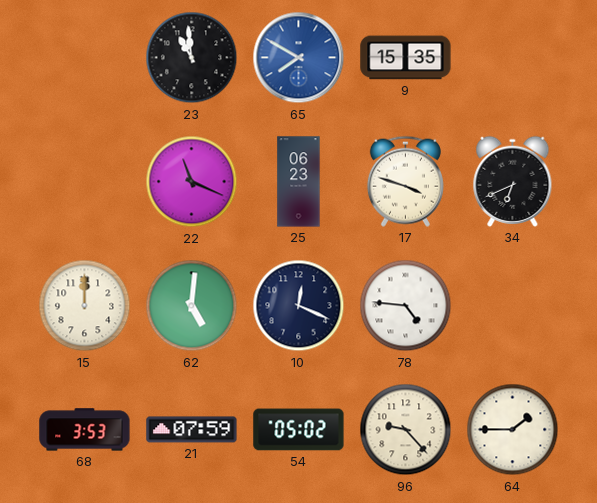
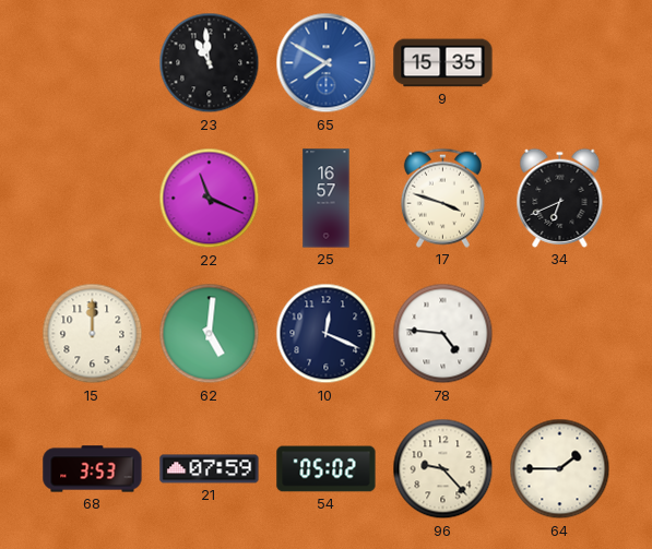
25: 06:23 -> 16:57
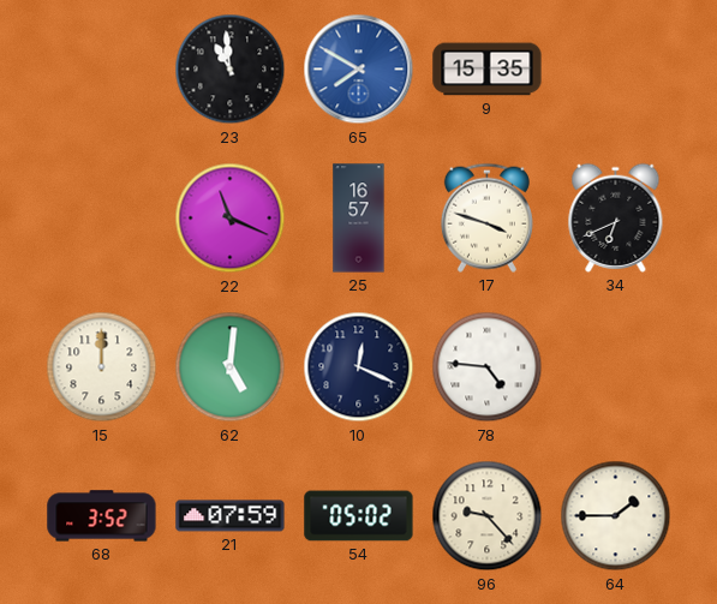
68: 3:53 -> 3:52
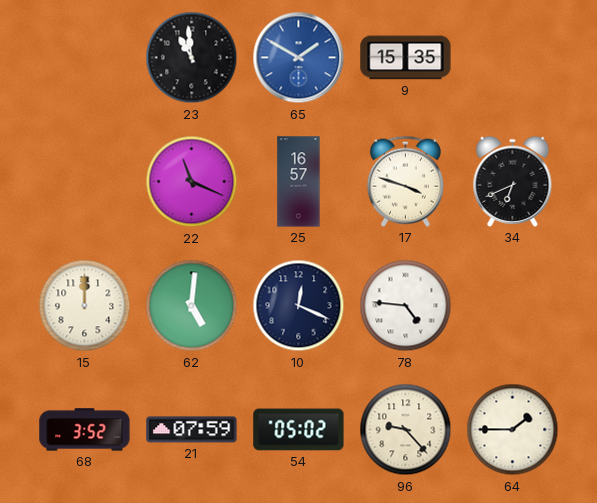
65: 7:50 -> 1:50
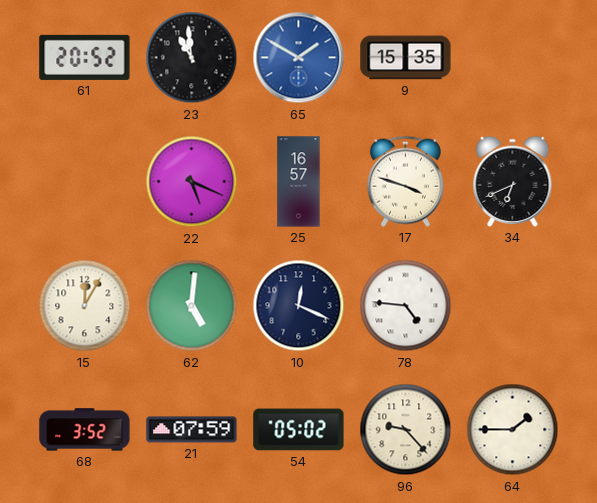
61: none -> 20:52
22: 11:19 -> 5:19
15: 12:00 -> 12:05
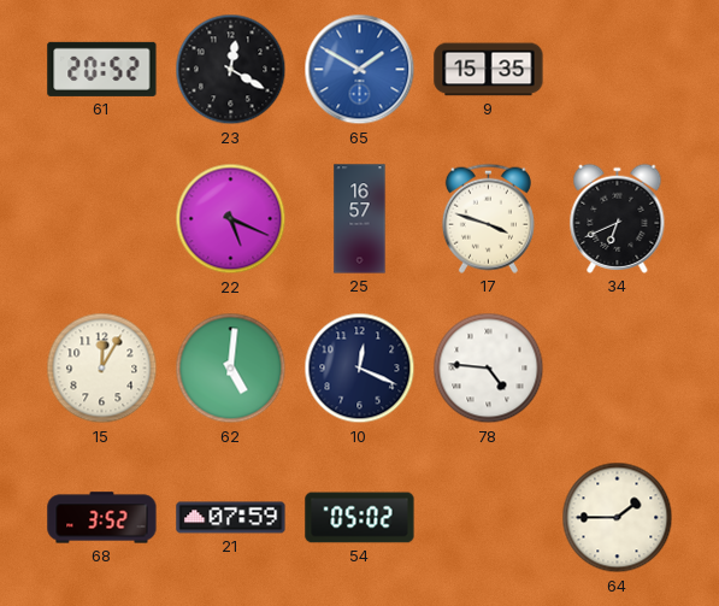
23: 10:59 -> 12:20
96: 9:23 -> none
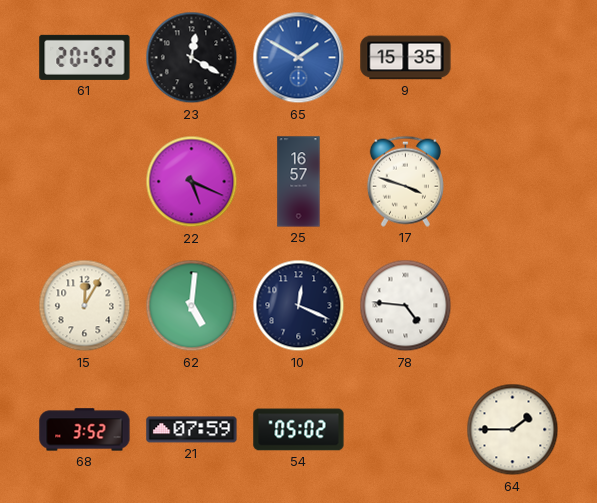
34: 6:41 -> none
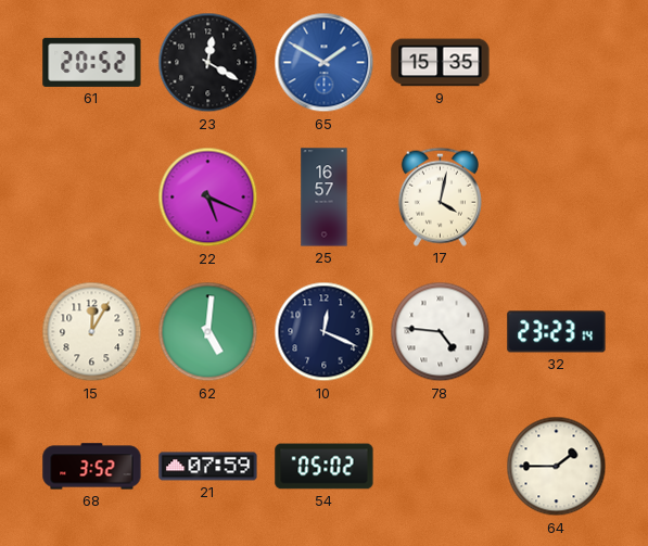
17: 3:48 -> 4:02
32: none -> 23:23
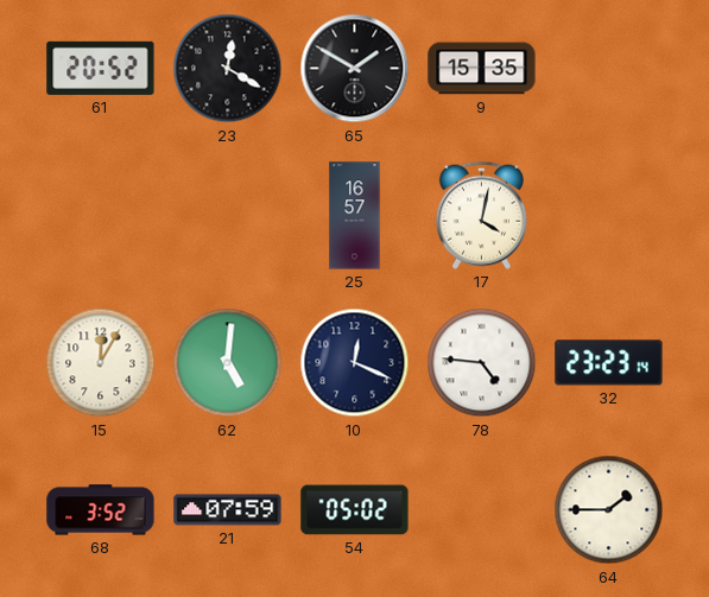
65 dial: blue -> black
22: 5:19 -> none
